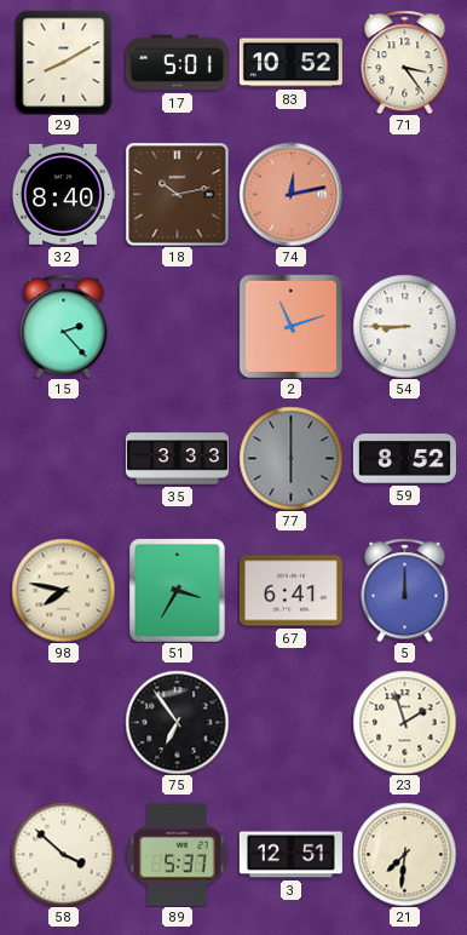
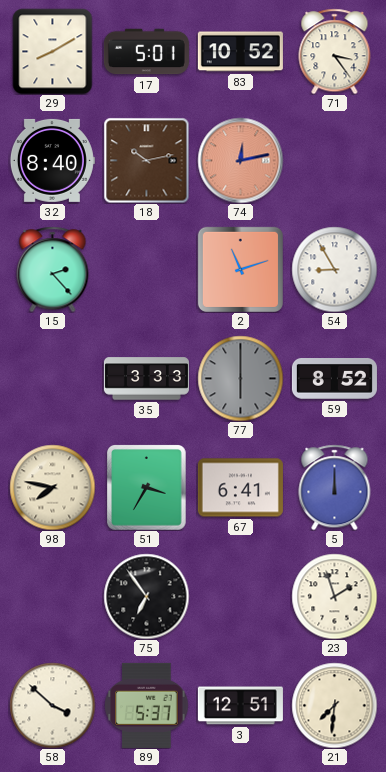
54: 8:45 -> 8:55
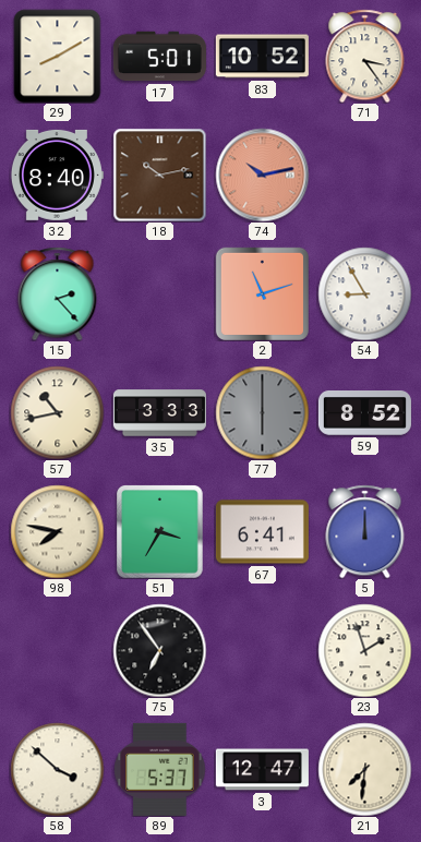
74: 12:13 -> 10:13
57: none -> 10:43
3: 12:51 -> 12:47
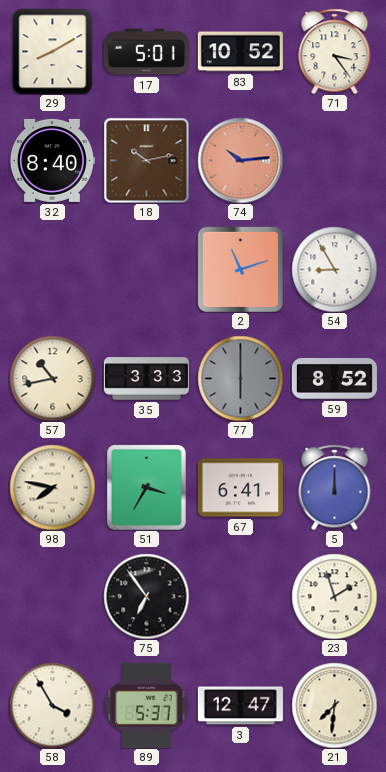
74: 10:13 -> 10:14
15: 2:23 -> none
58: 3:52 -> 3:55
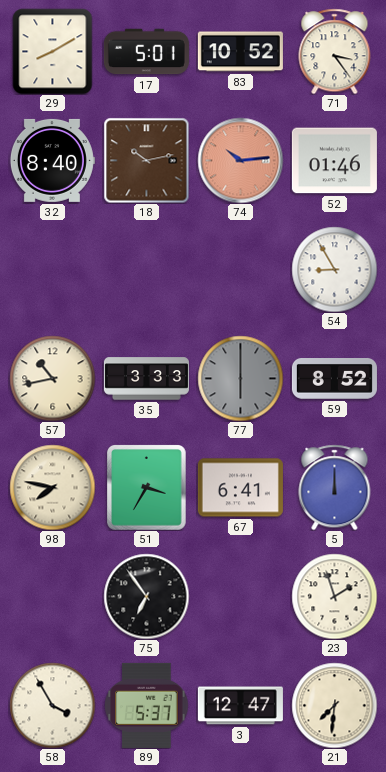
52: none -> 01:46
2: 11:12 -> none
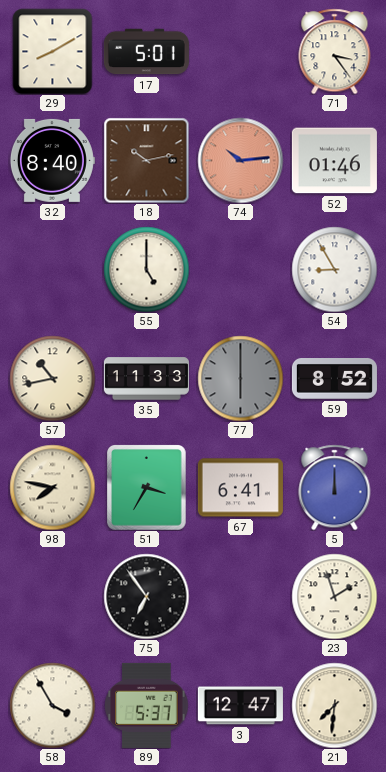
83: 10:52 -> none
55: none -> 5:00
35: 3:33 -> 11:33
